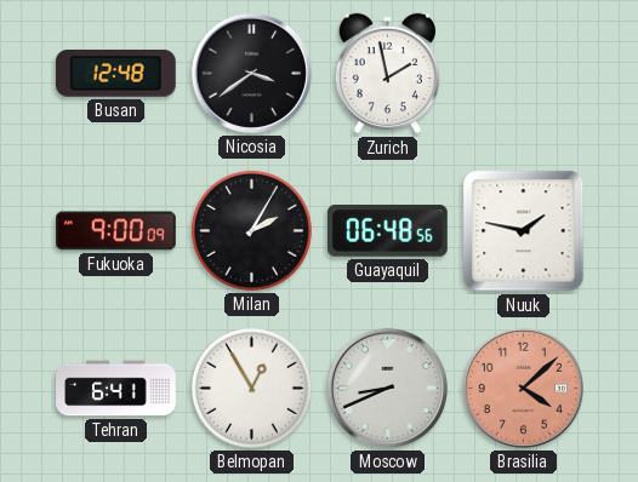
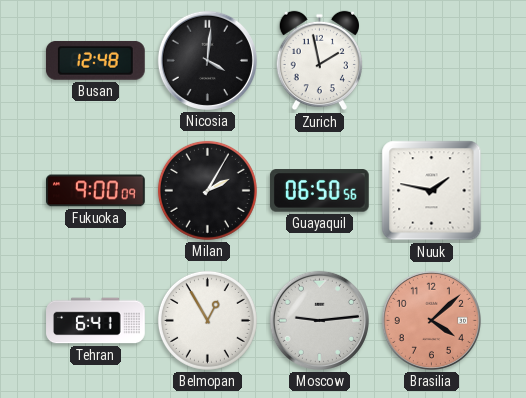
Nicosia: 3:39 -> 4:01
Guayaquil: 06:48 -> 06:50
Moscow: 8:41 -> 9:14
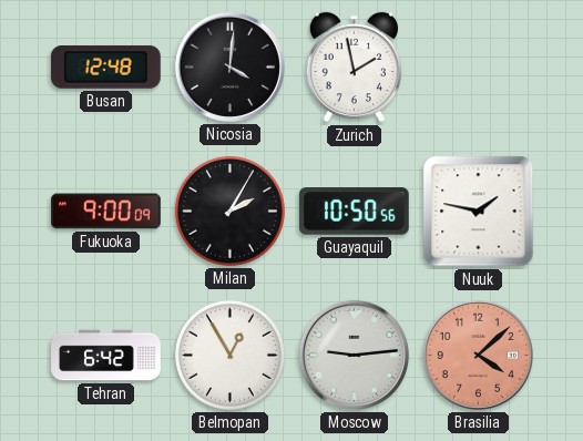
Guayaquil: 06:50 -> 10:50
Tehran: 6:41 -> 6:42
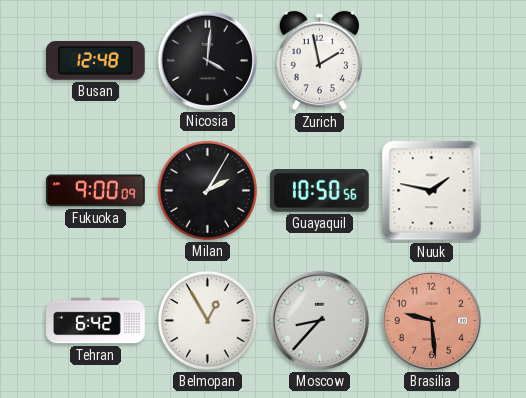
Moscow: 9:14 -> 8:37
Brasilia: 4:08 -> 9:29
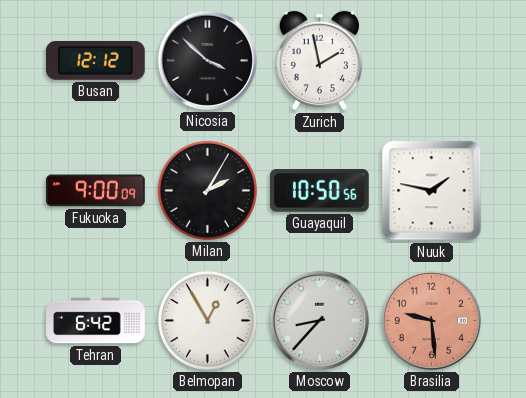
Busan: 12:48 -> 12:12
Nicosia: 4:01 -> 3:52
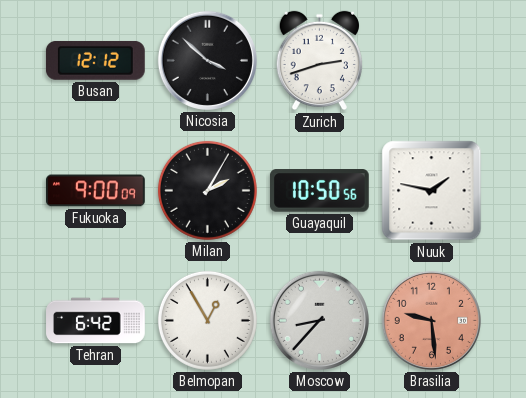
Zurich: 1:58 -> 2:42
